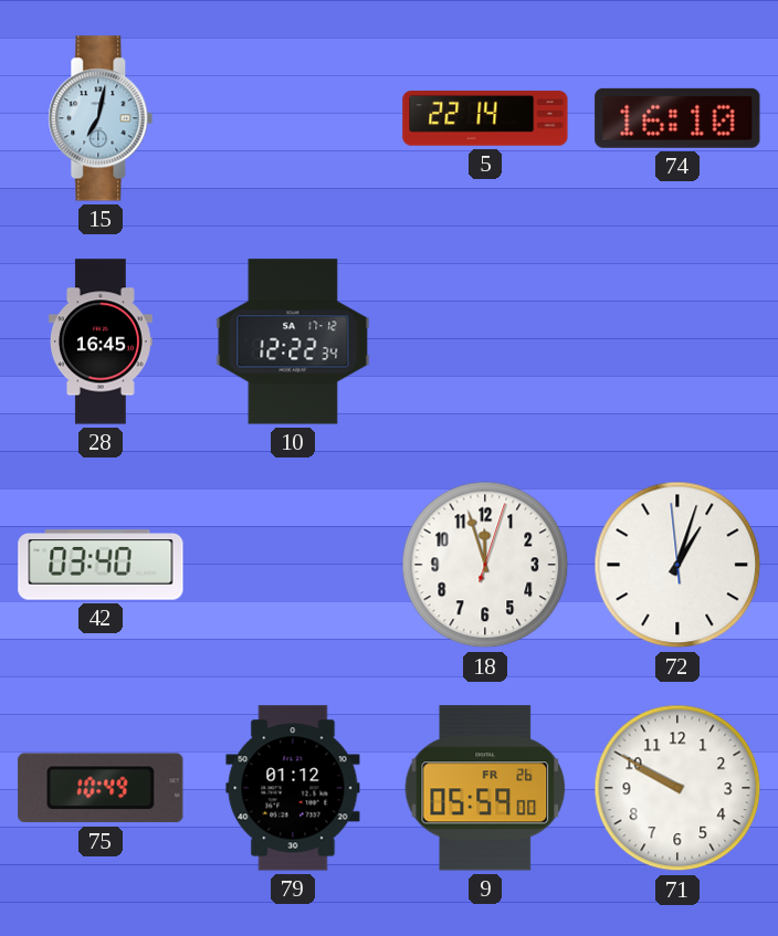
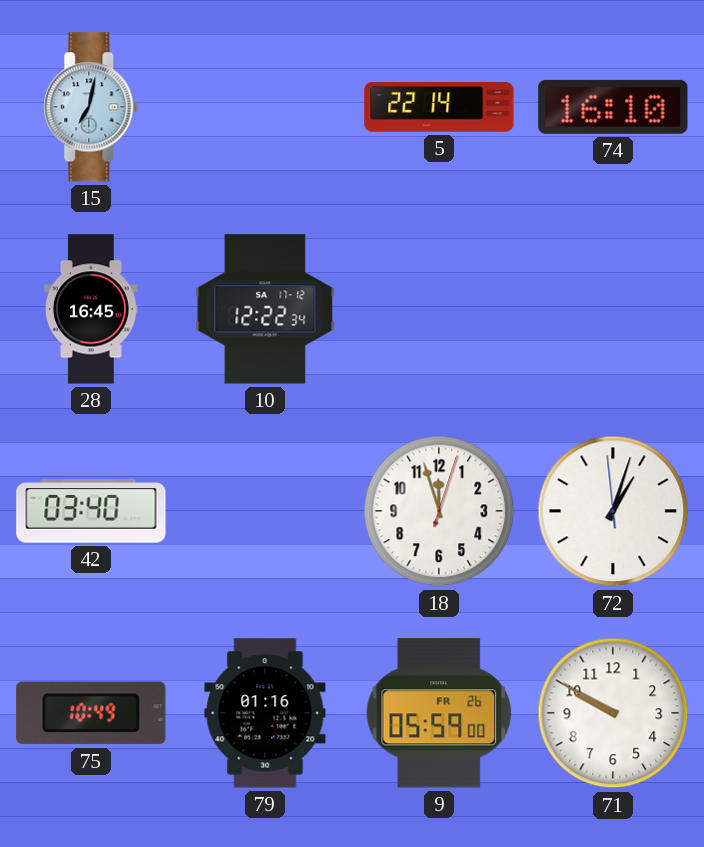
79: 01:12 -> 01:16
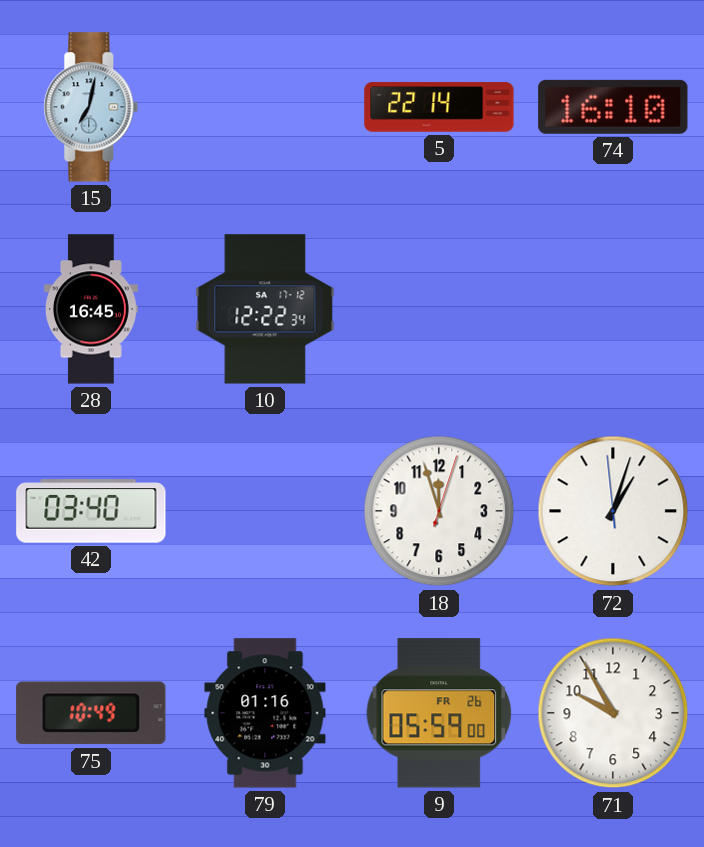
71: 9:50 -> 9:55
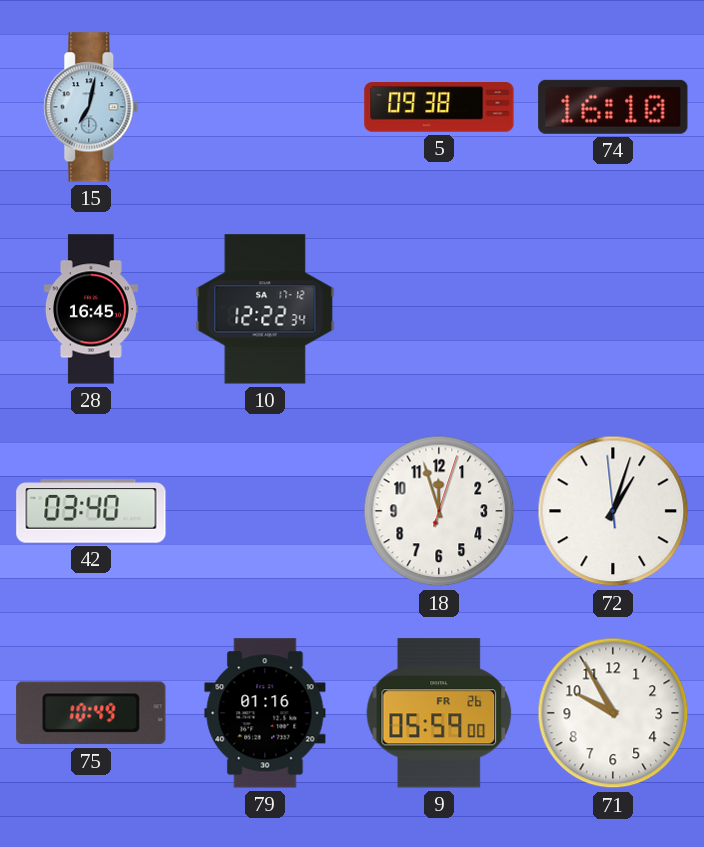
5: 22:14 -> 09:38
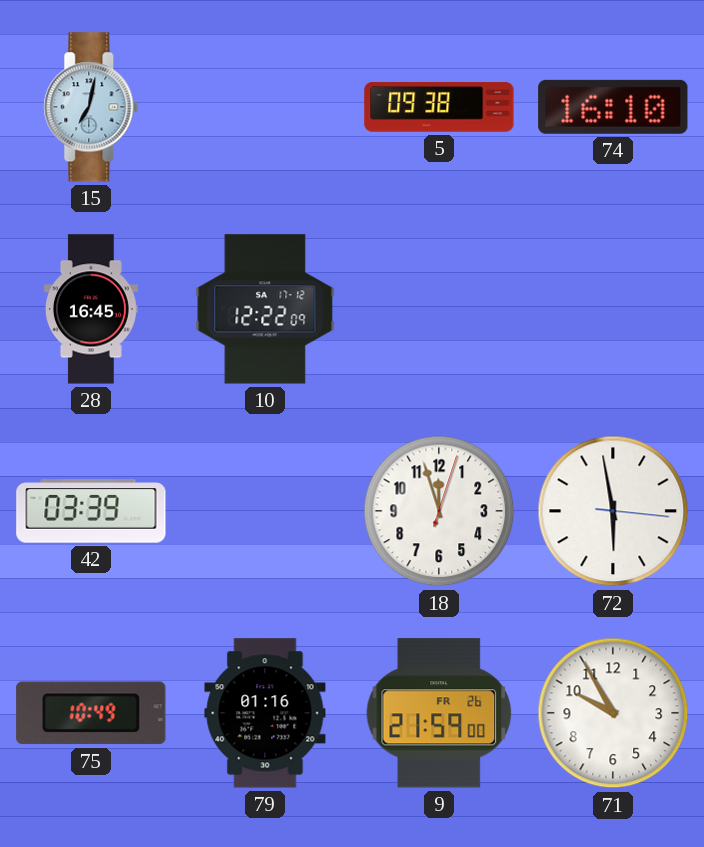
10: 12:22:34 -> 12:22:09
42: 03:40 -> 03:39
72: 1:02 -> 5:58
9: 05:59 -> 21:59
